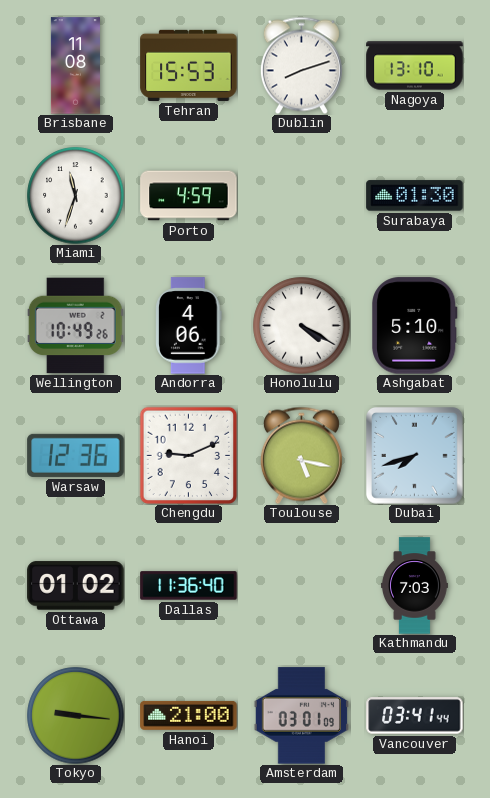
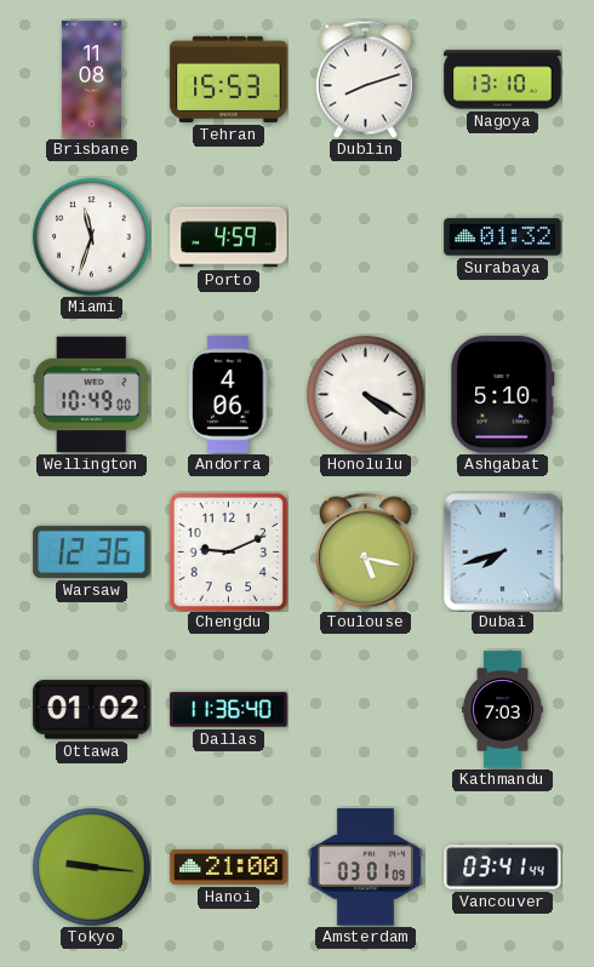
Surabaya: 01:30 -> 01:32
Wellington: 10:49:26 -> 10:49:00
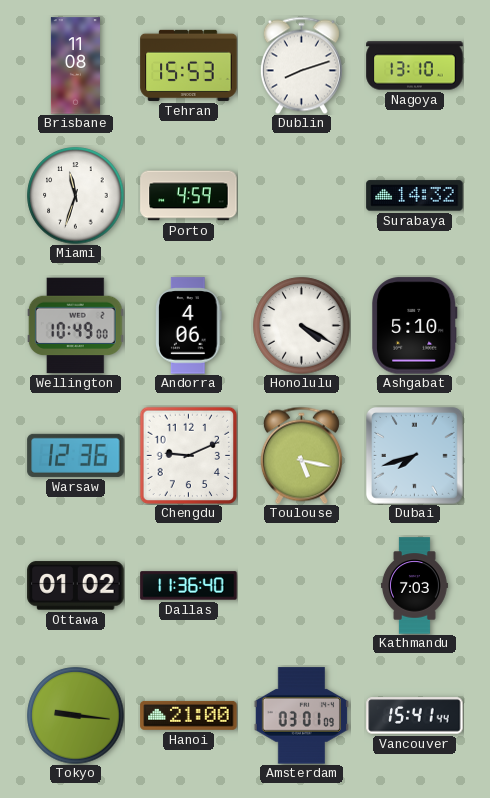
Surabaya: 01:32 -> 14:32
Vancouver: 03:41 -> 15:41
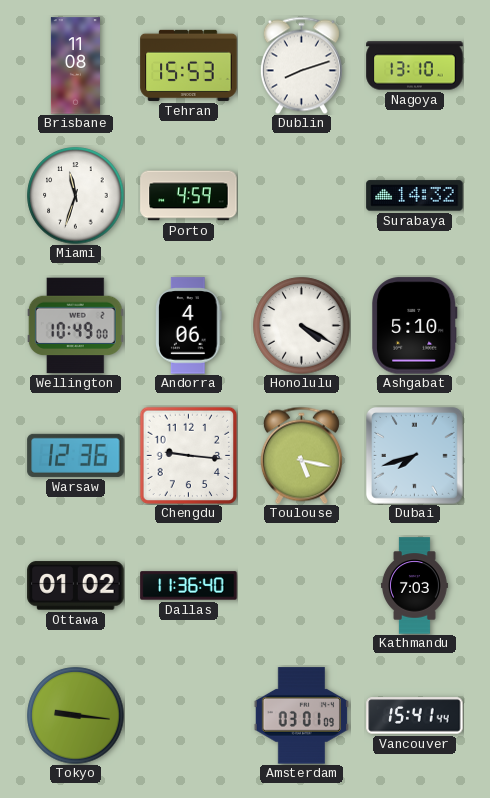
Chengdu: 9:11 -> 9:16
Hanoi: 21:00 -> none
